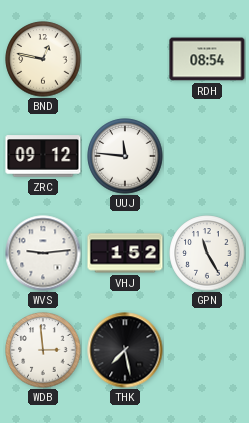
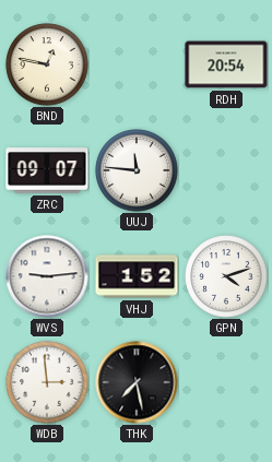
RDH: 08:54 -> 20:54
ZRC: 09:12 -> 09:07
GPN: 11:25 -> 4:12
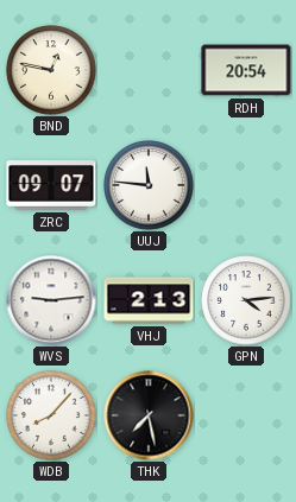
VHJ: 1:52 -> 2:13
GPN: 4:12 -> 4:14
WDB: 2:59 -> 8:07
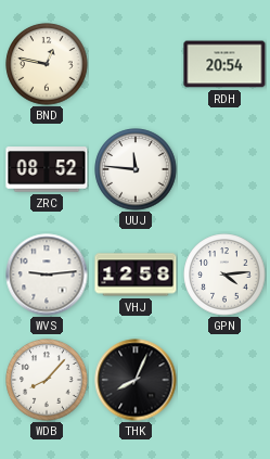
ZRC: 09:07 -> 08:52
VHJ: 2:13 -> 12:58
THK: 7:28 -> 8:04
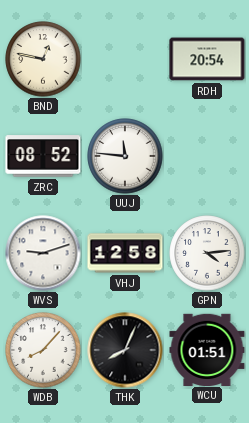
WVS: 9:14 -> 9:12
WCU: none -> 01:51
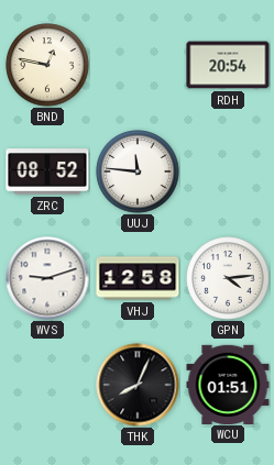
WDB: 8:07 -> none
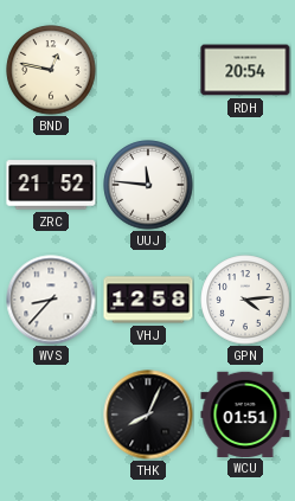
ZRC: 08:52 -> 21:52
WVS: 9:12 -> 8:37
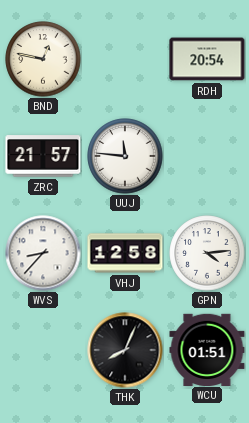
ZRC: 21:52 -> 21:57
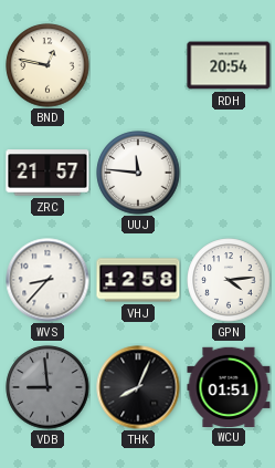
VDB: none -> 8:59
